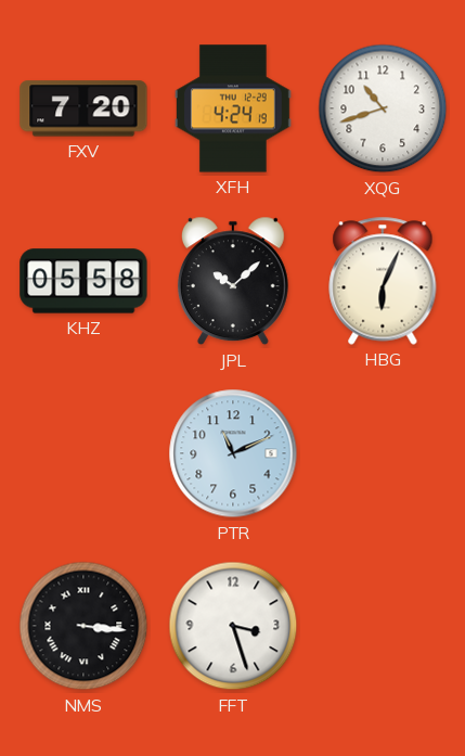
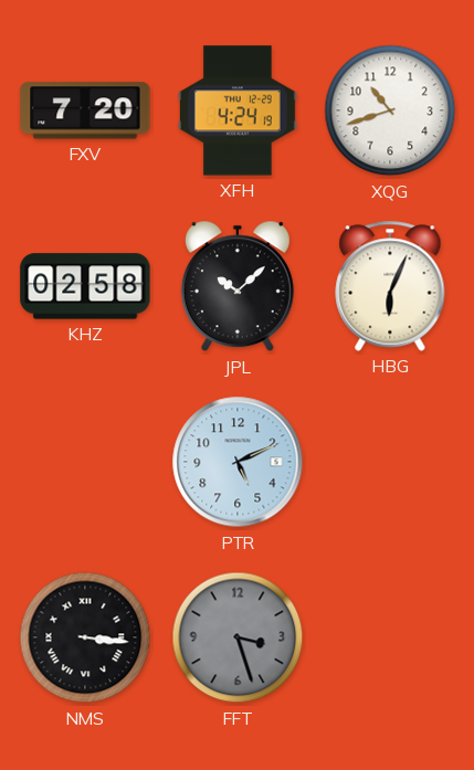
KHZ: 05:58 -> 02:58
PTR: 11:11 -> 5:11
FFT dial: white -> grey
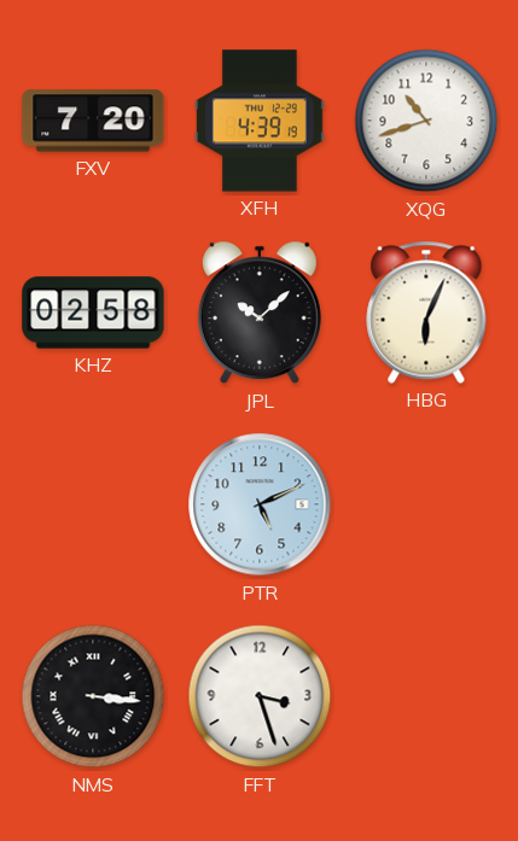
XFH: 4:24 -> 4:39
FFT dial: grey -> white
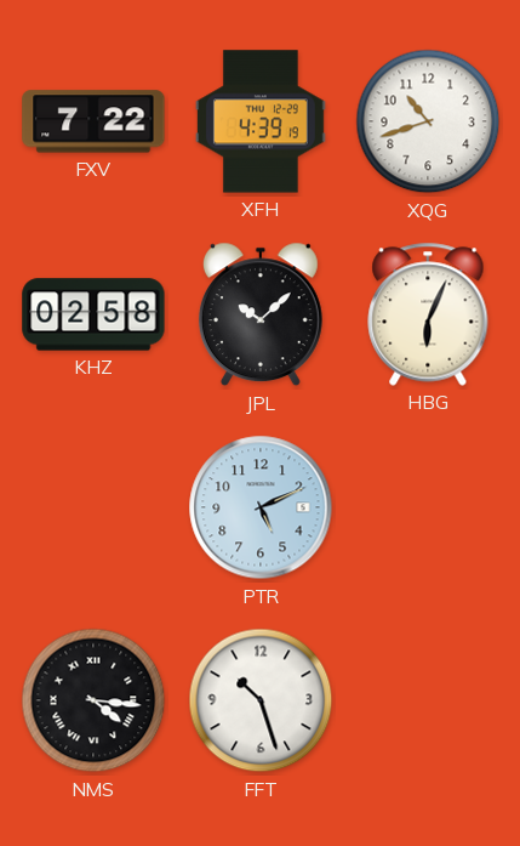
FXV: 7:20 -> 7:22
NMS: 3:16 -> 4:16
FFT: 3:27 -> 10:27
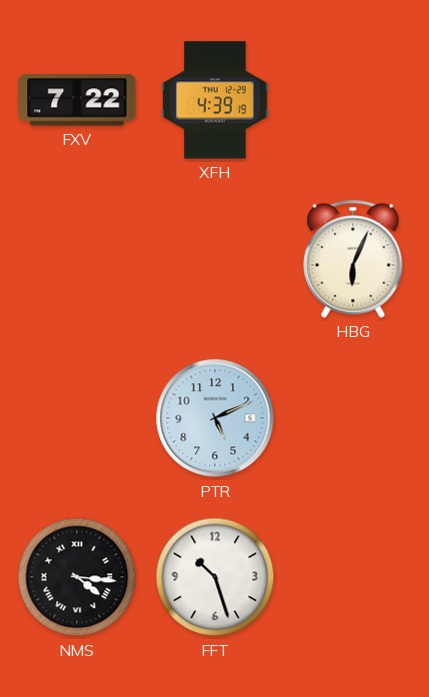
XQG: 10:42 -> none
KHZ: 02:58 -> none
JPL: 10:08 -> none
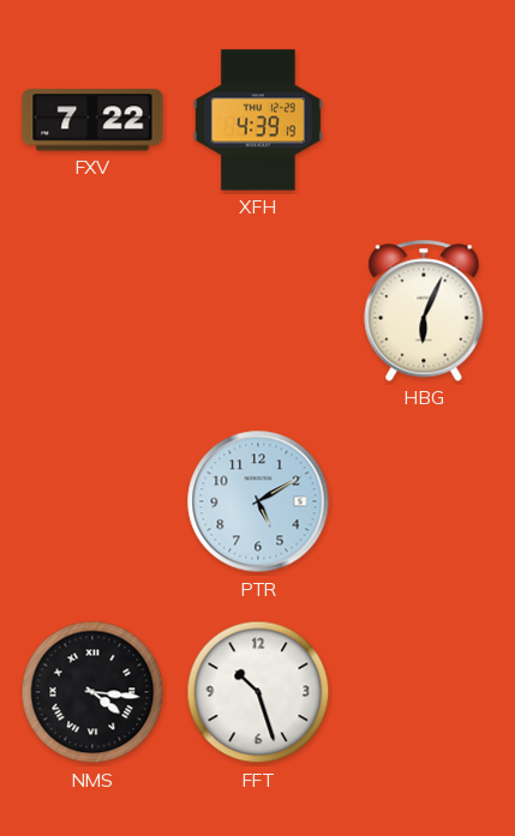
PTR: 5:11 -> 5:10
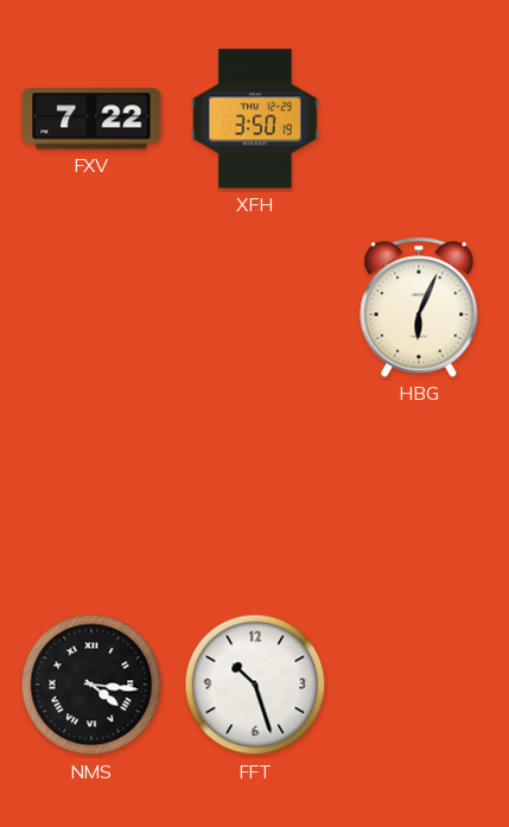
XFH: 4:39 -> 3:50
PTR: 5:10 -> none
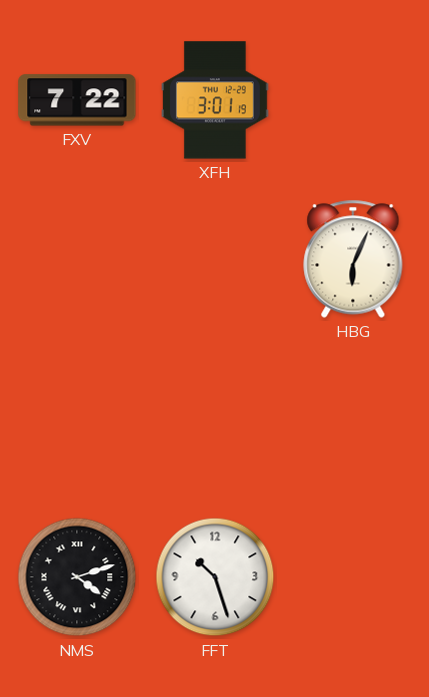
XFH: 3:50 -> 3:01
NMS: 4:16 -> 4:12
